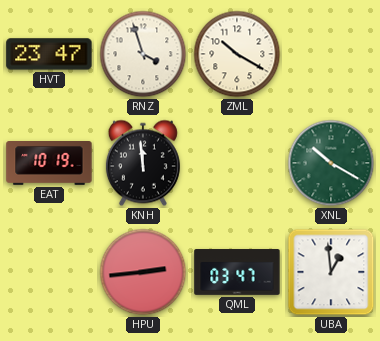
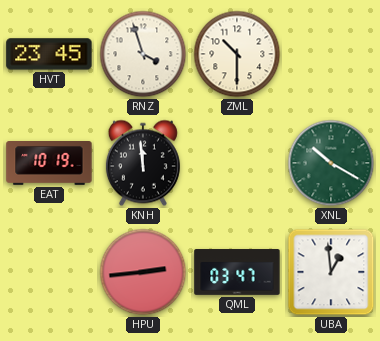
HVT: 23:47 -> 23:45
ZML: 10:20 -> 10:30
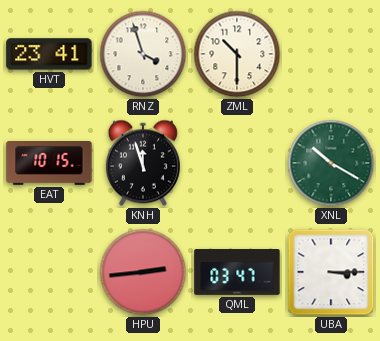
HVT: 23:45 -> 23:41
EAT: 10:19 -> 10:15
KNH: 11:59 -> 11:57
UBA: 12:59 -> 3:15
